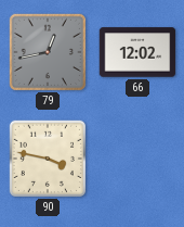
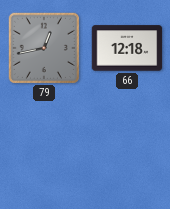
66: 12:02 -> 12:18
90: 3:47 -> none
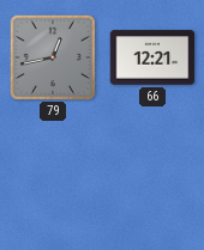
66: 12:18 -> 12:21
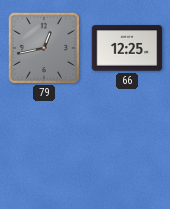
66: 12:21 -> 12:25
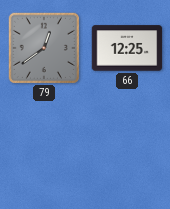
79: 12:43 -> 12:39
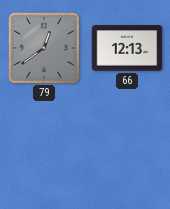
66: 12:25 -> 12:13
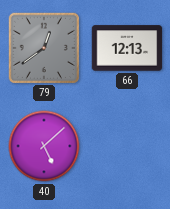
40: none -> 5:08
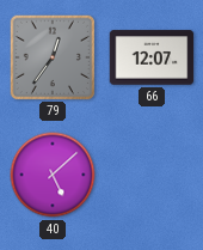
79: 12:39 -> 12:36
66: 12:13 -> 12:07
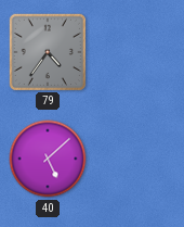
79: 12:36 -> 4:36
66: 12:07 -> none
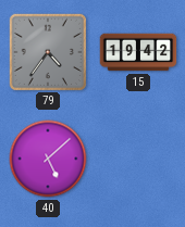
15: none -> 19:42
